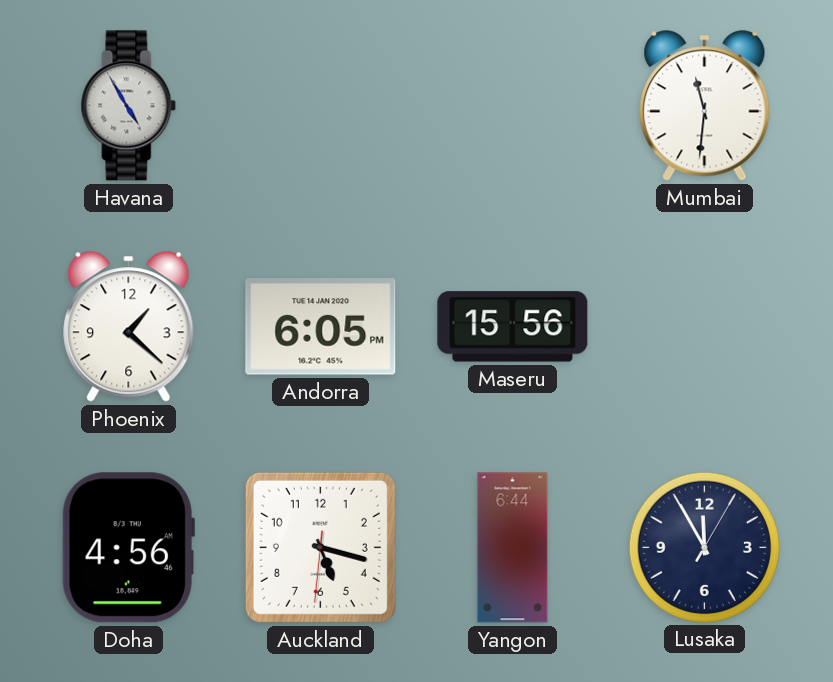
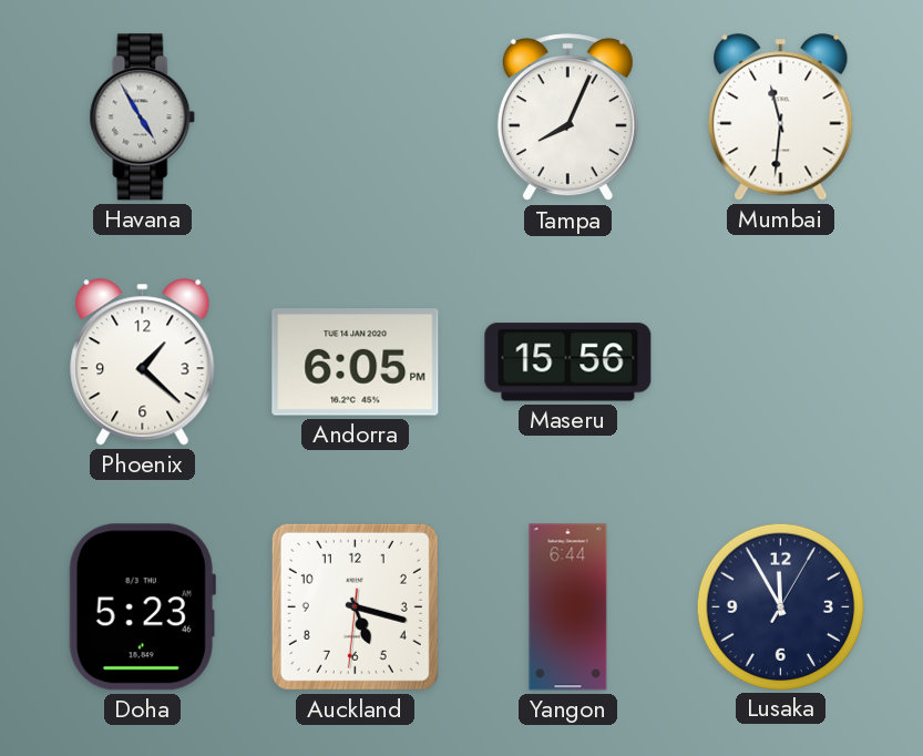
Tampa: none -> 8:04
Doha: 4:56 -> 5:23
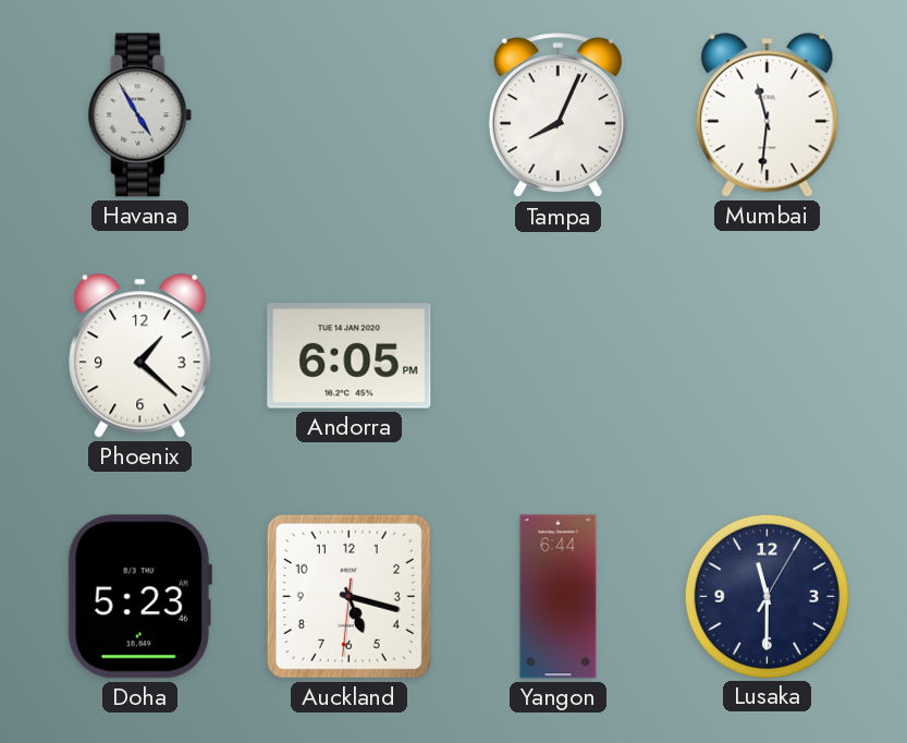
Maseru: 15:56 -> none
Lusaka: 11:55 -> 11:30
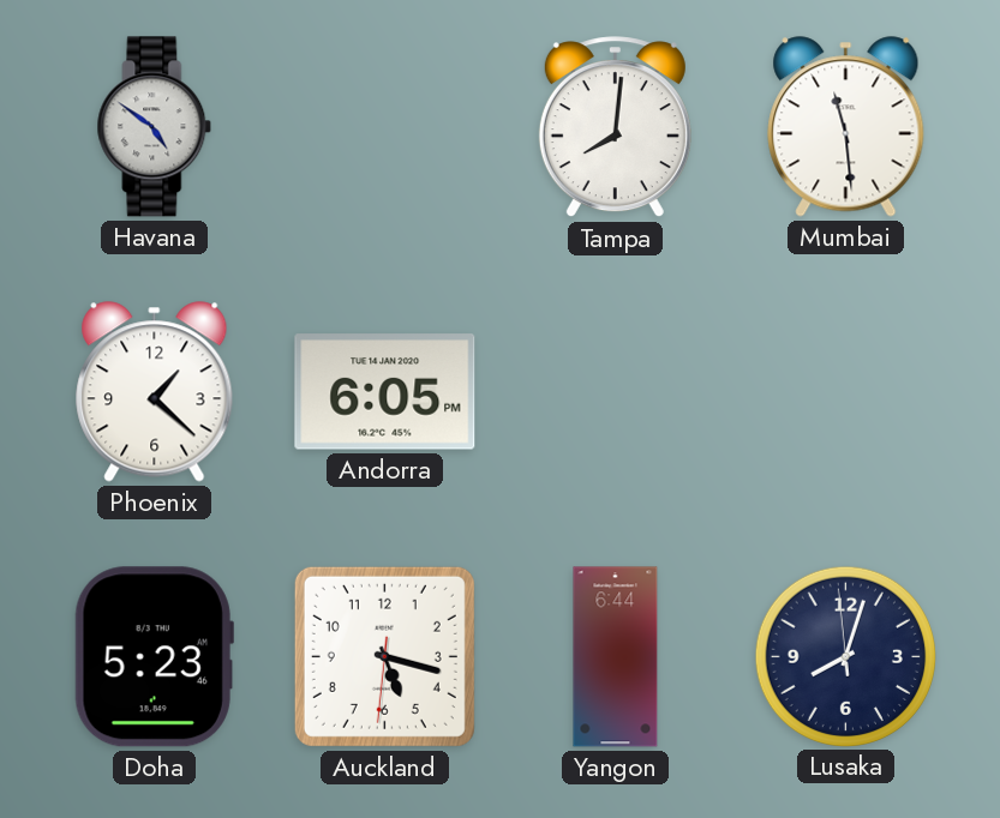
Havana: 4:55 -> 4:51
Tampa: 8:04 -> 8:01
Mumbai: 11:31 -> 11:29
Lusaka: 11:30 -> 8:02
